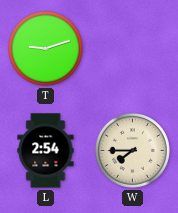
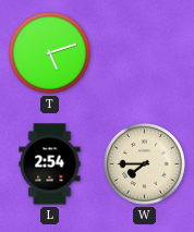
T: 9:12 -> 5:12
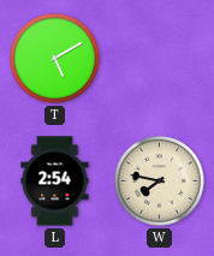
T: 5:12 -> 5:10
W: 7:45 -> 7:47
